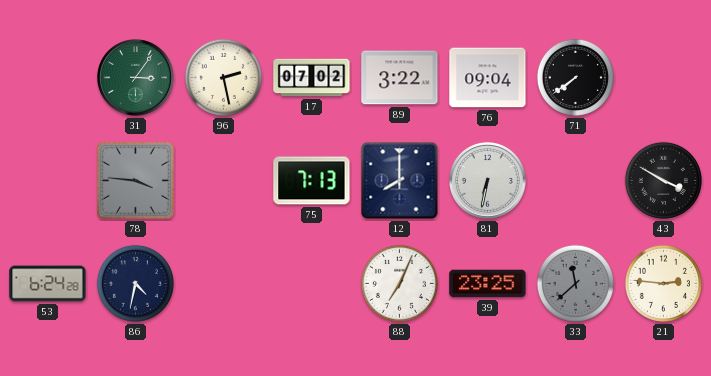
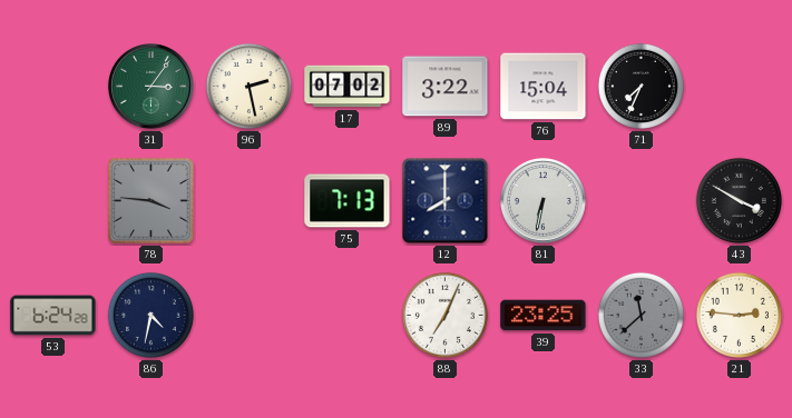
76: 09:04 -> 15:04
71: 7:39 -> 7:34
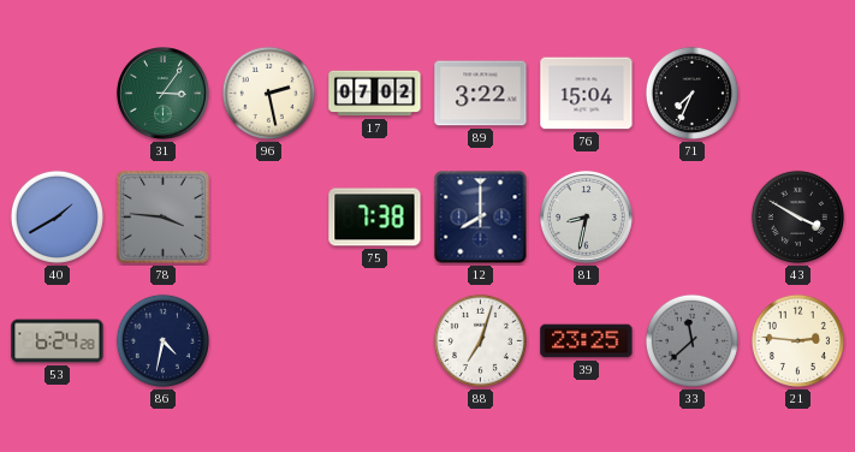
40: none -> 1:40
75: 7:13 -> 7:38
81: 6:32 -> 8:32
88: 7:04 -> 7:03
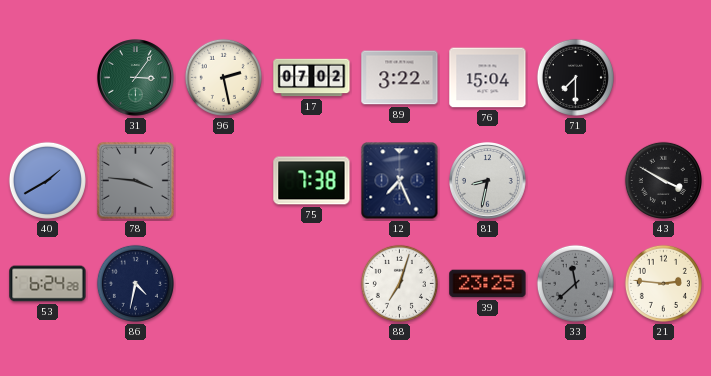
71: 7:34 -> 7:30
12: 8:00 -> 7:26
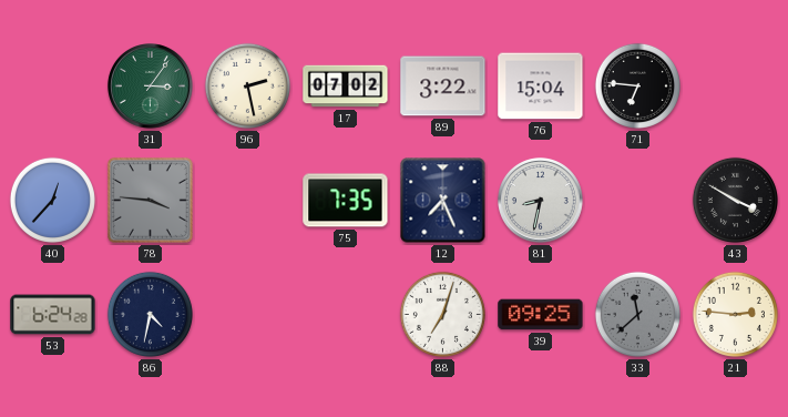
71: 7:30 -> 6:46
40: 1:40 -> 12:37
75: 7:38 -> 7:35
39: 23:25 -> 09:25
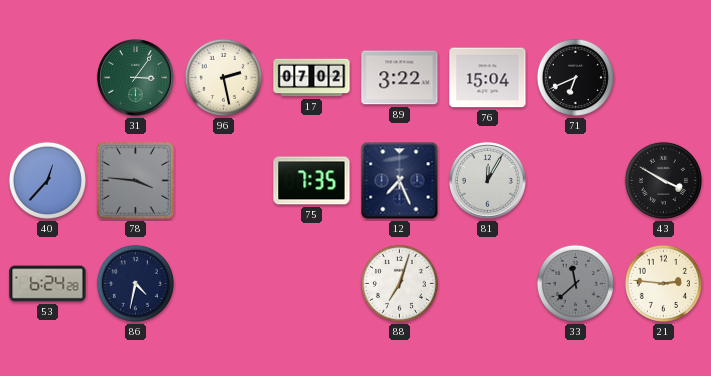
71: 6:46 -> 6:41
81: 8:32 -> 12:05
39: 09:25 -> none
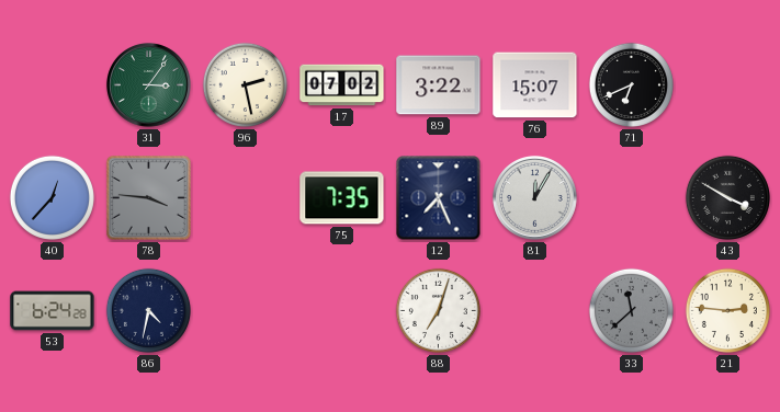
76: 15:04 -> 15:07
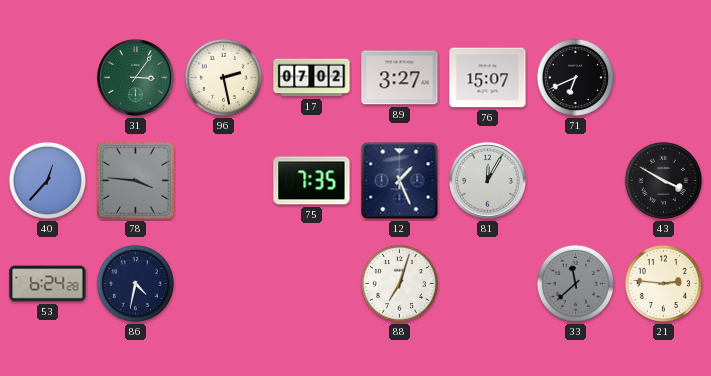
89: 3:22 -> 3:27
12: 7:26 -> 1:26
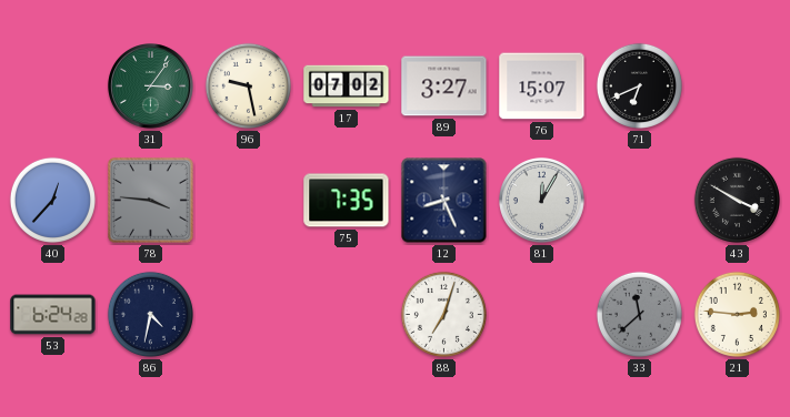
96: 2:28 -> 9:28
12: 1:26 -> 8:26
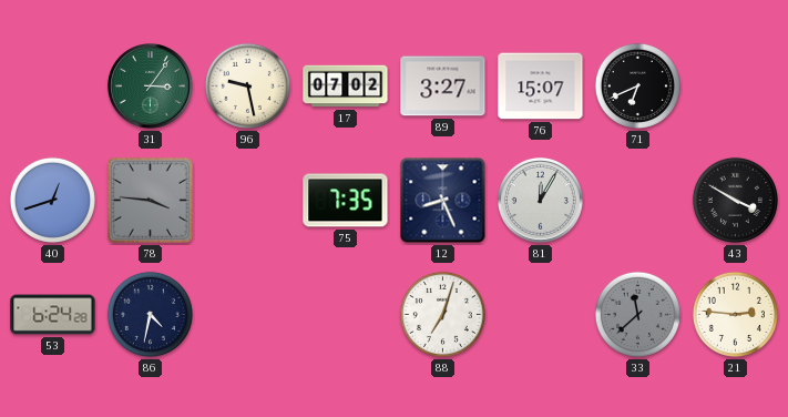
40: 12:37 -> 12:42
